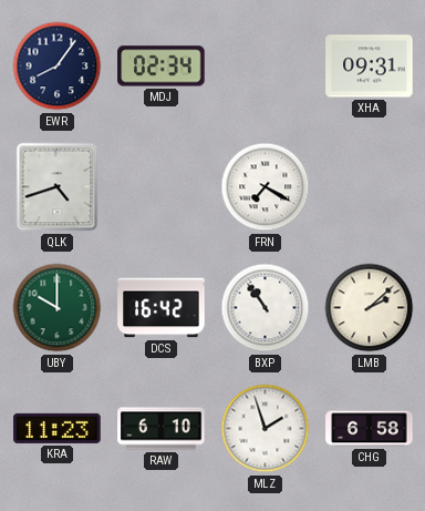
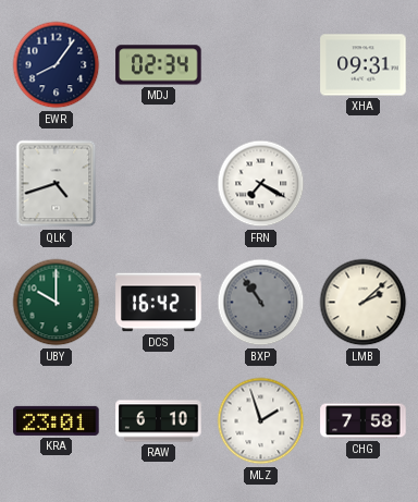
BXP dial: white -> grey
KRA: 11:23 -> 23:01
CHG: 6:58 -> 7:58
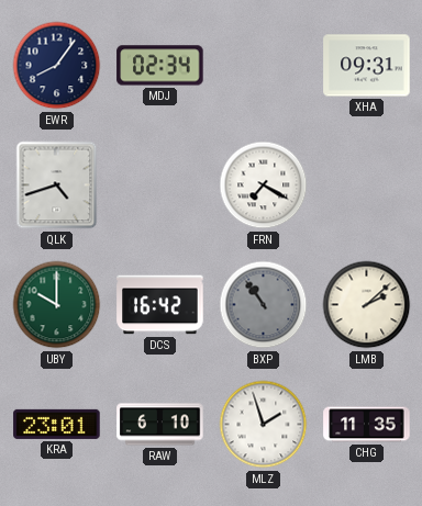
CHG: 7:58 -> 11:35
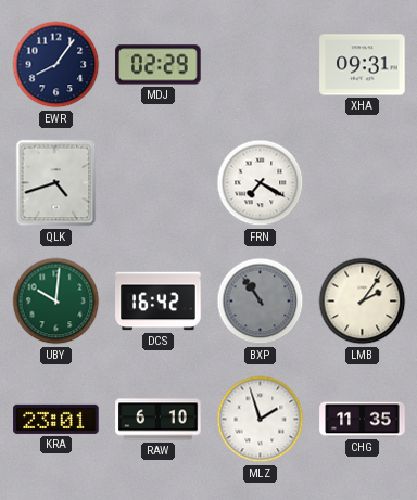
MDJ: 02:34 -> 02:29
UBY: 10:00 -> 10:01
LMB: 2:08 -> 2:06
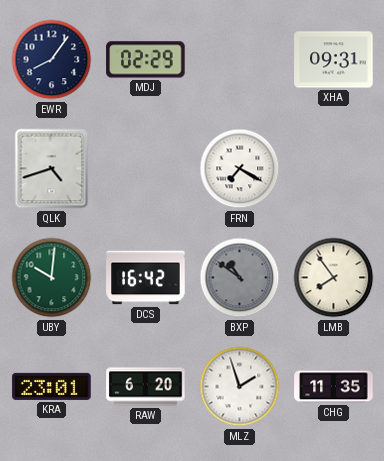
BXP: 10:54 -> 10:51
LMB: 2:06 -> 7:54
RAW: 6:10 -> 6:20
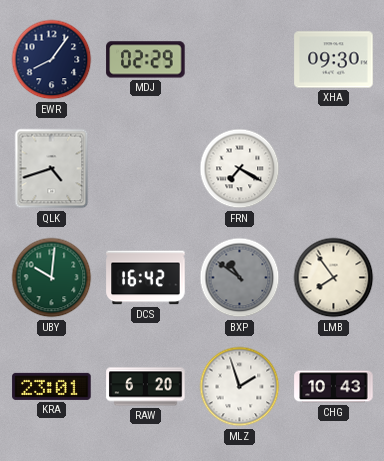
XHA: 09:31 -> 09:30
CHG: 11:35 -> 10:43
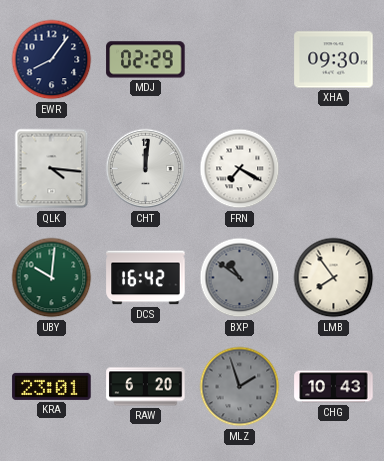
QLK: 4:42 -> 4:16
CHT: none -> 12:01
MLZ dial: white -> grey
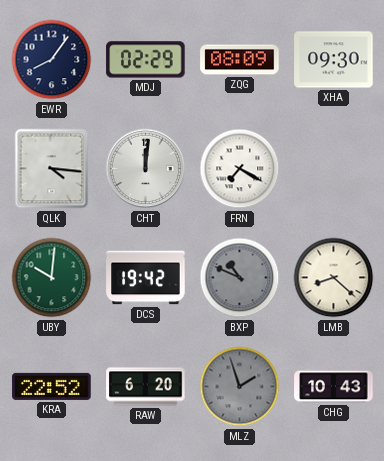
ZQG: none -> 08:09
DCS: 16:42 -> 19:42
BXP: 10:51 -> 10:49
LMB: 7:54 -> 8:22
KRA: 23:01 -> 22:52
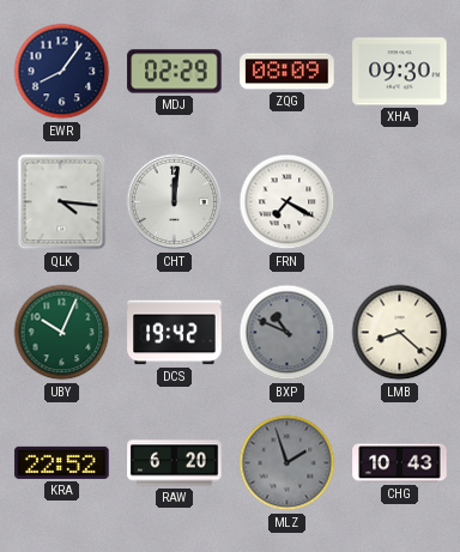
UBY: 10:01 -> 10:04
